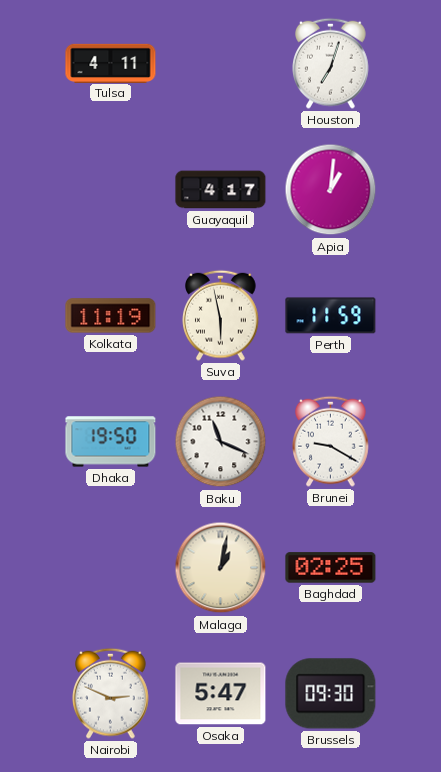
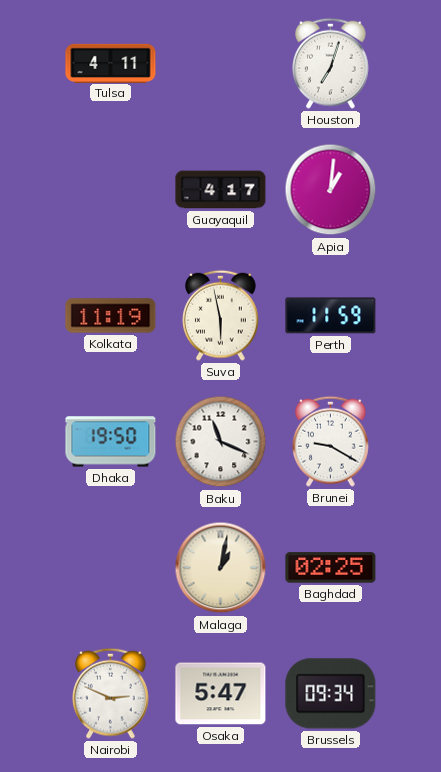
Brussels: 09:30 -> 09:34
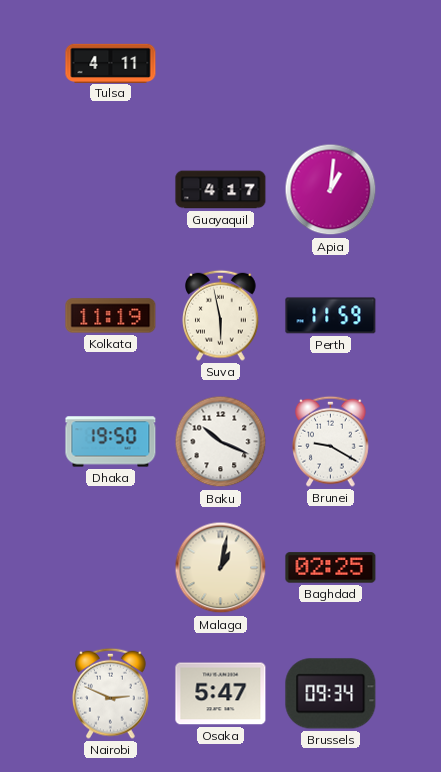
Houston: 7:03 -> none
Baku: 11:19 -> 10:19
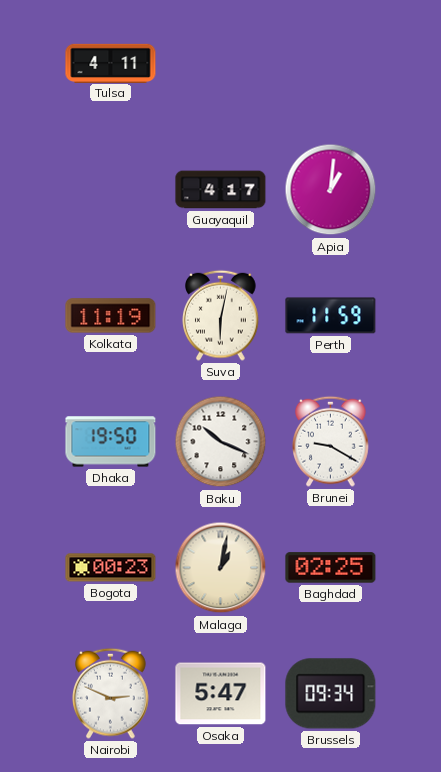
Suva: 5:58 -> 6:02
Bogota: none -> 00:23
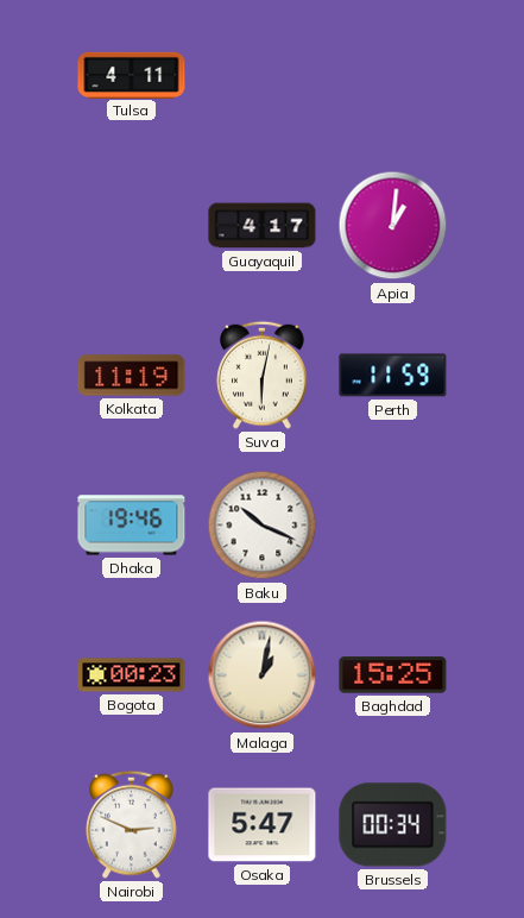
Dhaka: 19:50 -> 19:46
Brunei: 9:20 -> none
Baghdad: 02:25 -> 15:25
Brussels: 09:34 -> 00:34
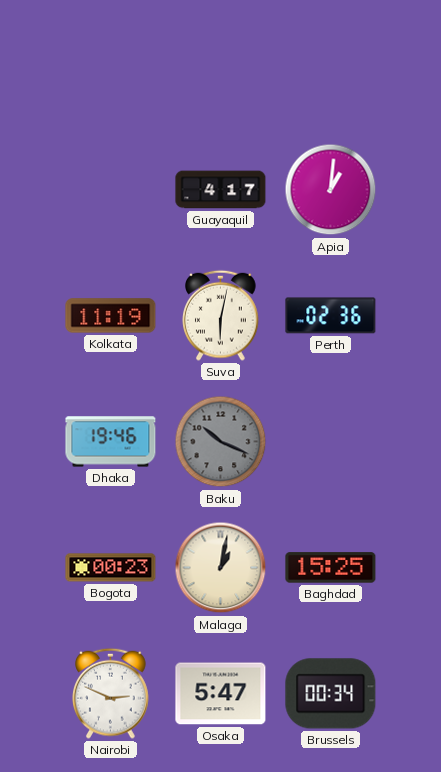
Tulsa: 4:11 -> none
Perth: 11:59 -> 02:36
Baku dial: white -> grey
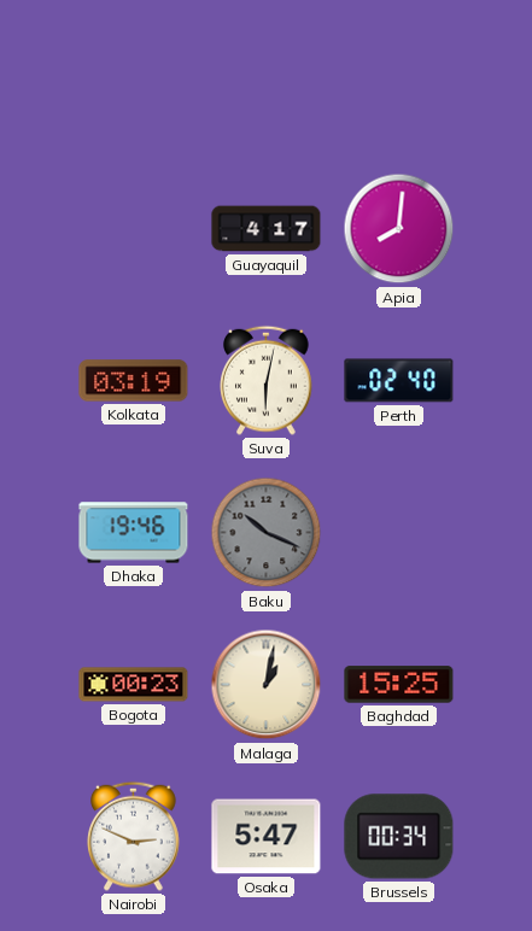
Apia: 1:01 -> 8:01
Kolkata: 11:19 -> 03:19
Perth: 02:36 -> 02:40
